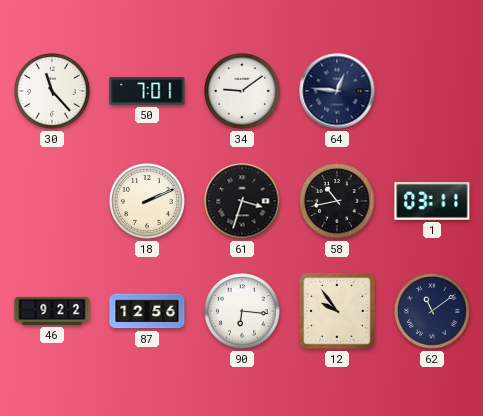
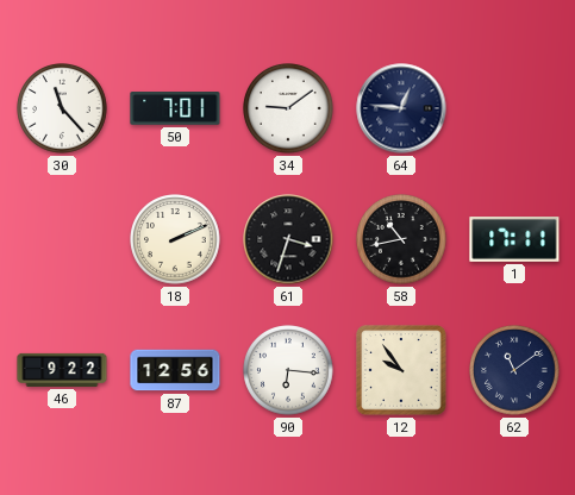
1: 03:11 -> 17:11
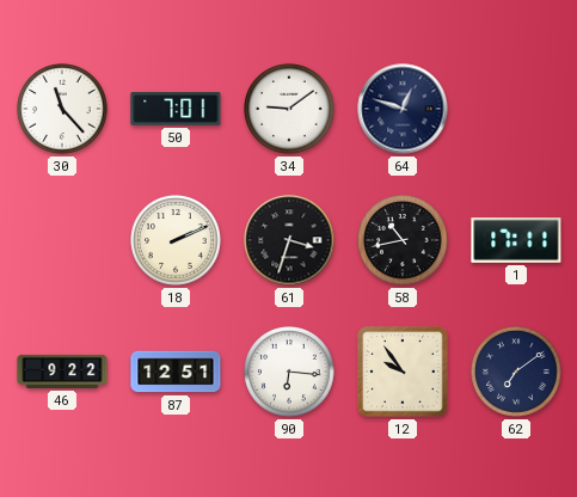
64: 12:46 -> 12:48
87: 12:56 -> 12:51
62: 11:09 -> 7:09
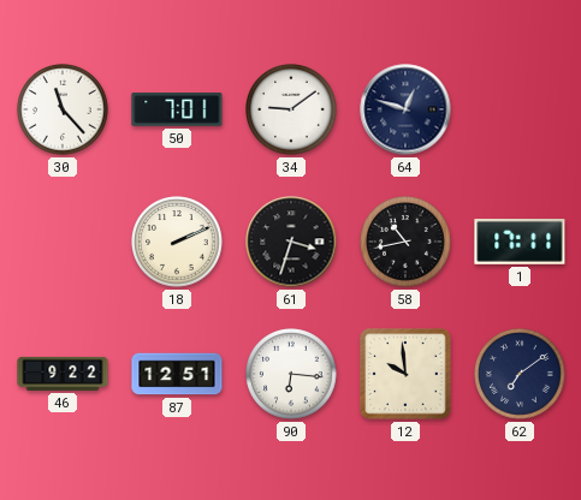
12: 9:54 -> 9:59
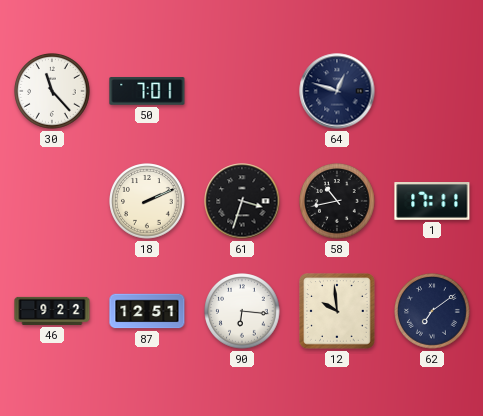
34: 9:09 -> none
